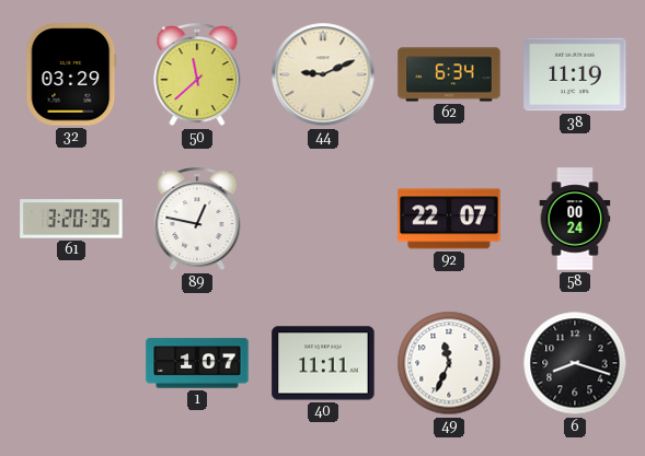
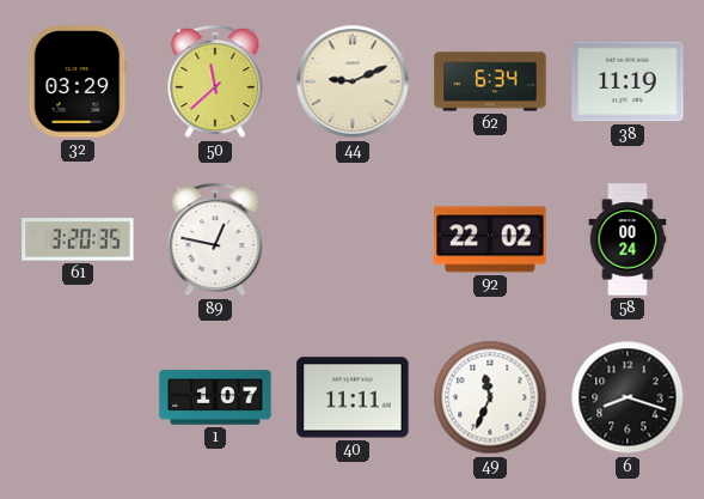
92: 22:07 -> 22:02
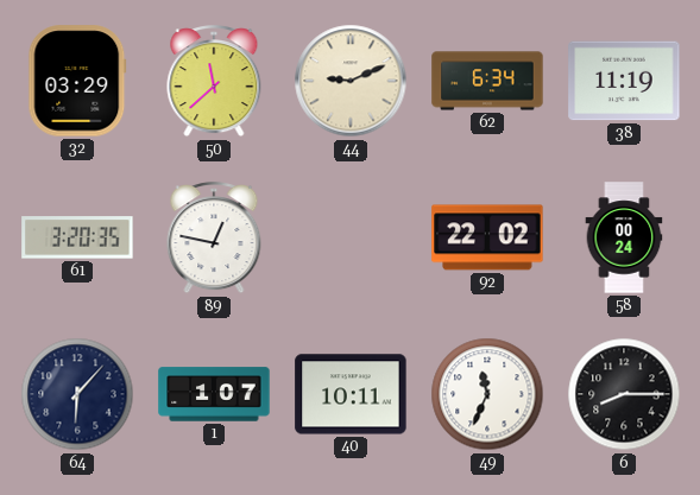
64: none -> 6:07
40: 11:11 -> 10:11
6: 8:18 -> 8:15
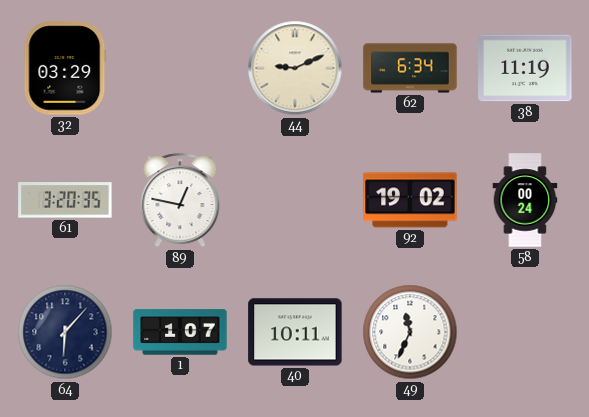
50: 11:38 -> none
92: 22:02 -> 19:02
6: 8:15 -> none
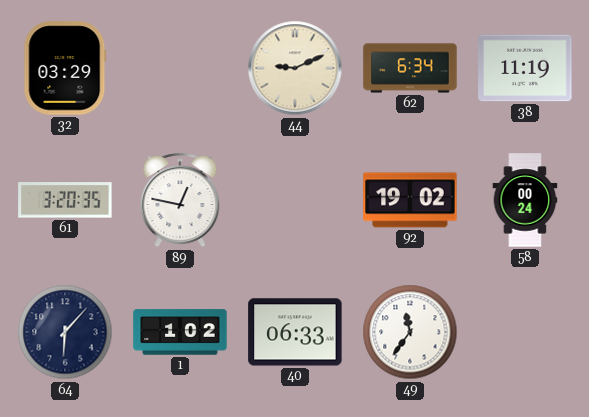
1: 1:07 -> 1:02
40: 10:11 -> 06:33
49: 11:34 -> 11:36
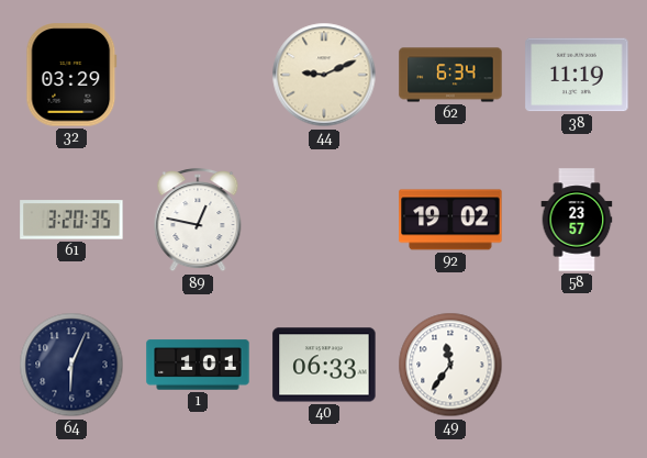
58: 00:24 -> 23:57
64: 6:07 -> 6:04
1: 1:02 -> 1:01
